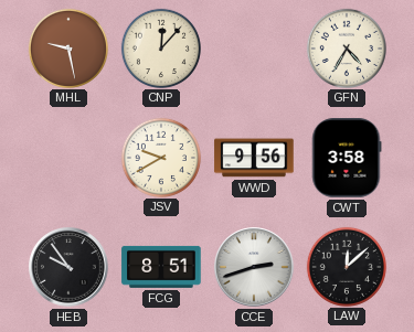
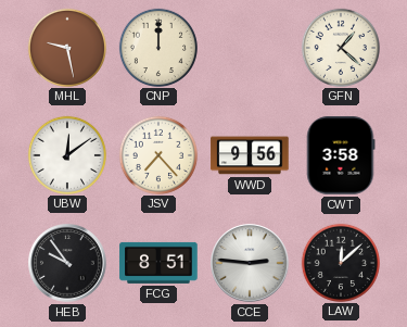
CNP: 12:07 -> 12:00
GFN: 4:35 -> 1:22
UBW: none -> 12:09
JSV: 9:40 -> 7:23
CCE: 2:42 -> 2:46
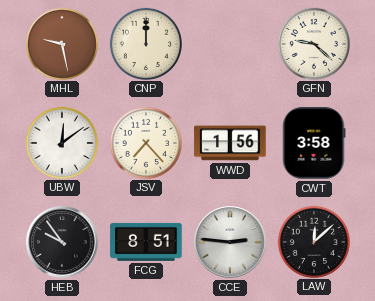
GFN: 1:22 -> 9:22
WWD: 9:56 -> 1:56
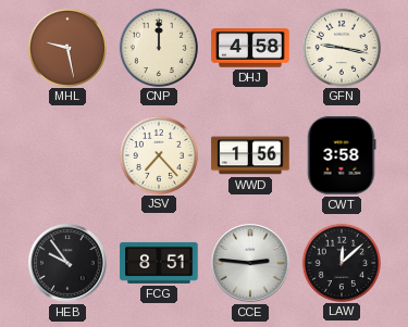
DHJ: none -> 4:58
GFN: 9:22 -> 9:17
UBW: 12:09 -> none
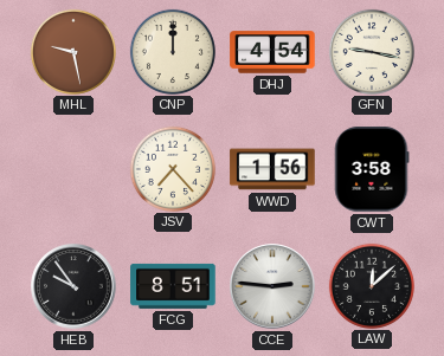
DHJ: 4:58 -> 4:54
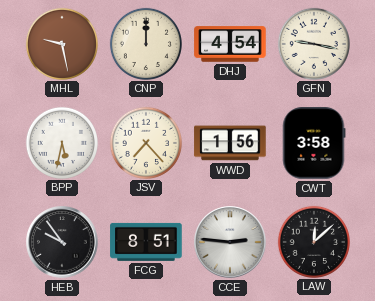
BPP: none -> 5:32
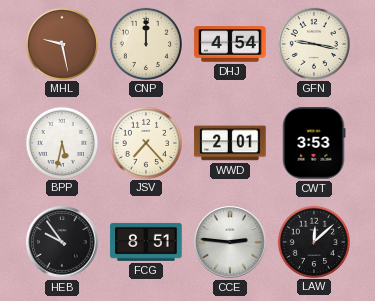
WWD: 1:56 -> 2:01
CWT: 3:58 -> 3:53
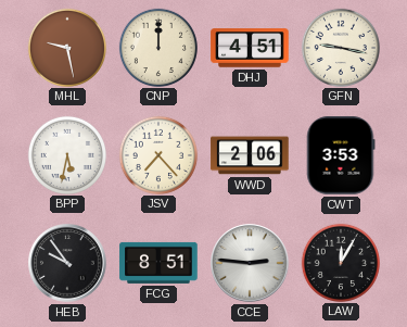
DHJ: 4:54 -> 4:51
WWD: 2:01 -> 2:06
LAW: 12:08 -> 12:05
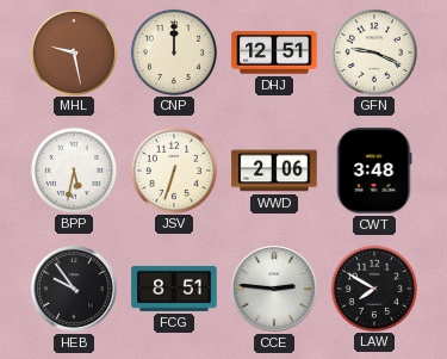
DHJ: 4:51 -> 12:51
GFN: 9:17 -> 9:19
JSV: 7:23 -> 6:33
CWT: 3:53 -> 3:48
LAW: 12:05 -> 7:50
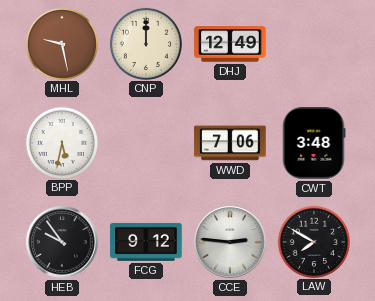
DHJ: 12:51 -> 12:49
GFN: 9:19 -> none
JSV: 6:33 -> none
WWD: 2:06 -> 7:06
FCG: 8:51 -> 9:12
